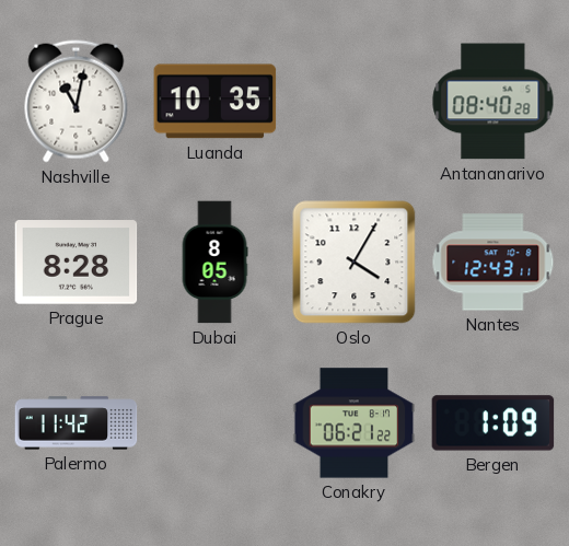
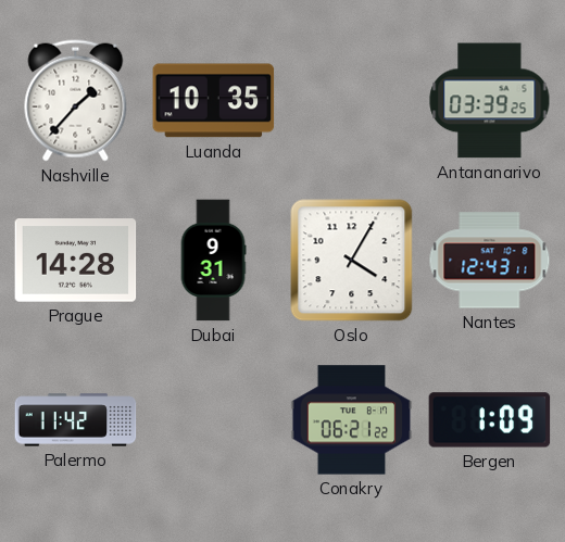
Nashville: 11:02 -> 1:37
Antananarivo: 08:40 -> 03:39
Prague: 8:28 -> 14:28
Dubai: 8:05 -> 9:31
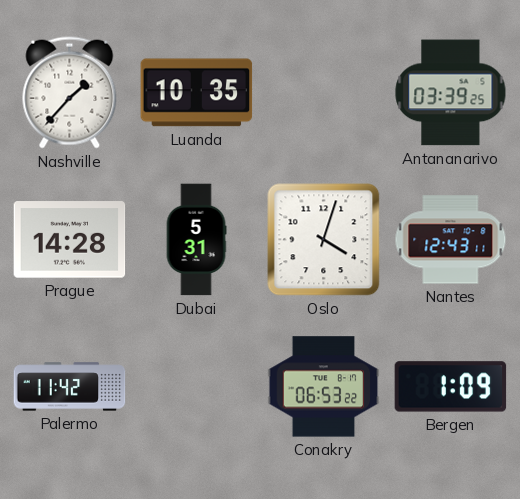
Dubai: 9:31 -> 5:31
Oslo: 4:05 -> 4:03
Conakry: 06:21 -> 06:53
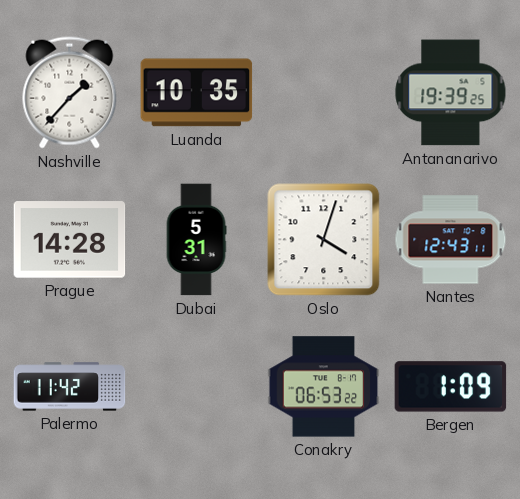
Antananarivo: 03:39 -> 19:39
